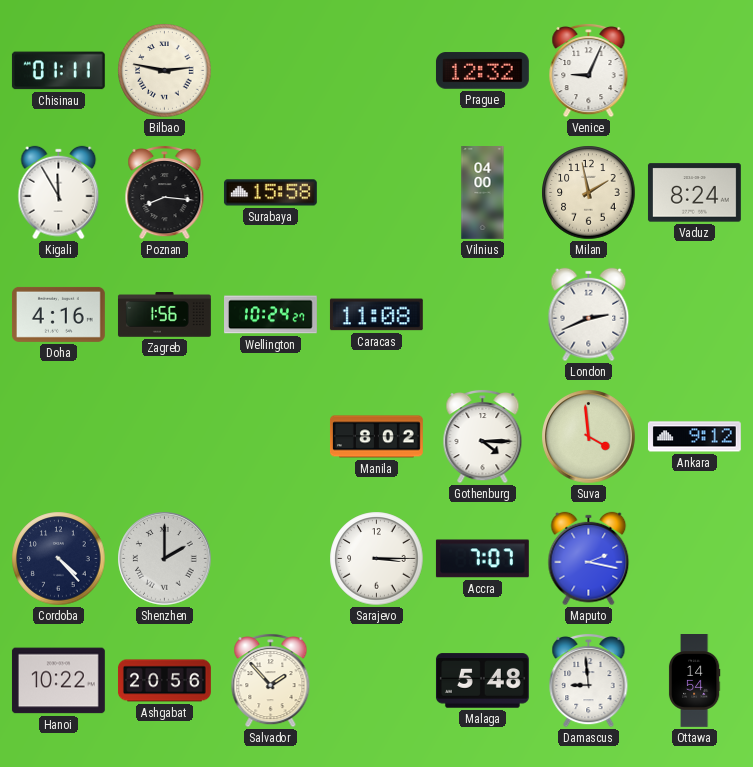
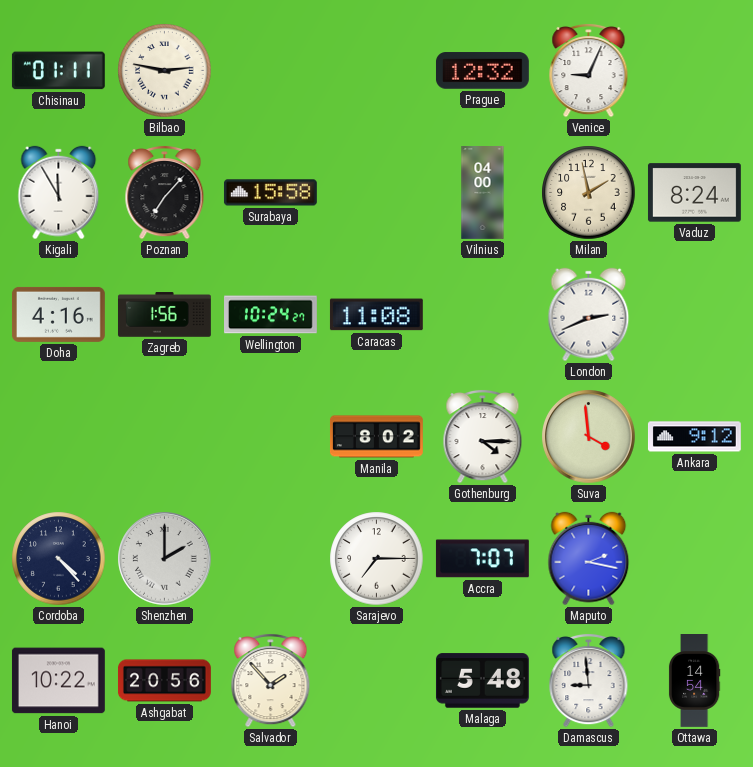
Poznan: 8:16 -> 7:07
Sarajevo: 3:15 -> 7:15
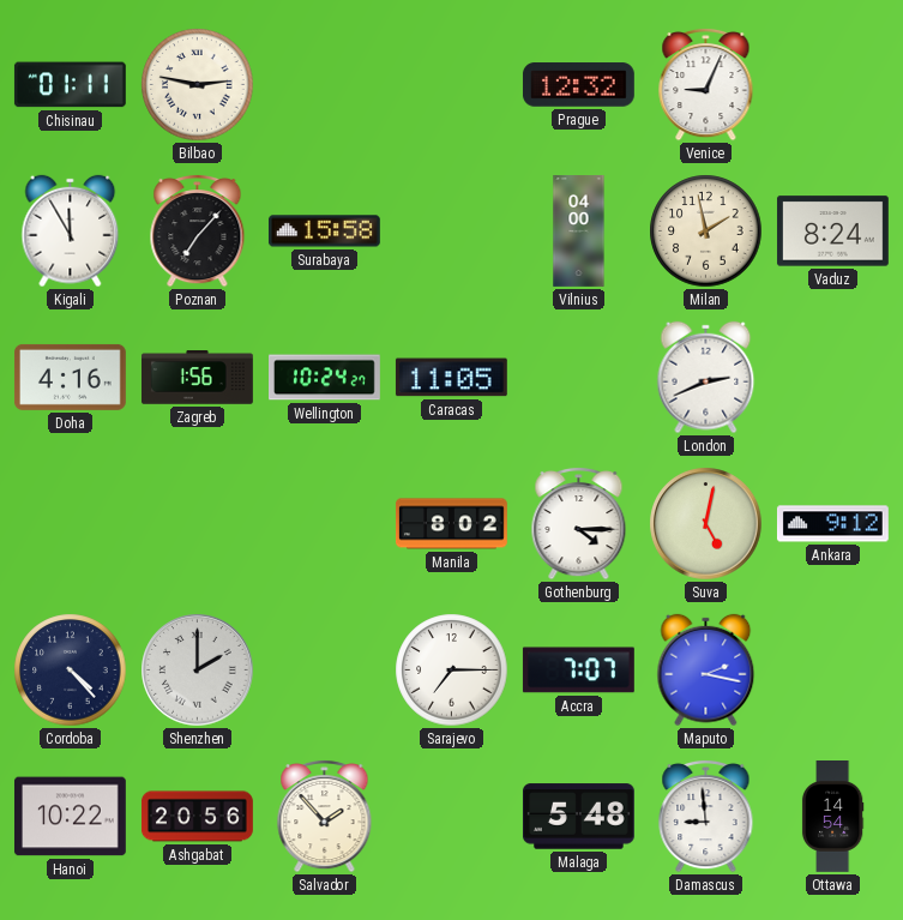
Caracas: 11:08 -> 11:05
Suva: 3:59 -> 5:02
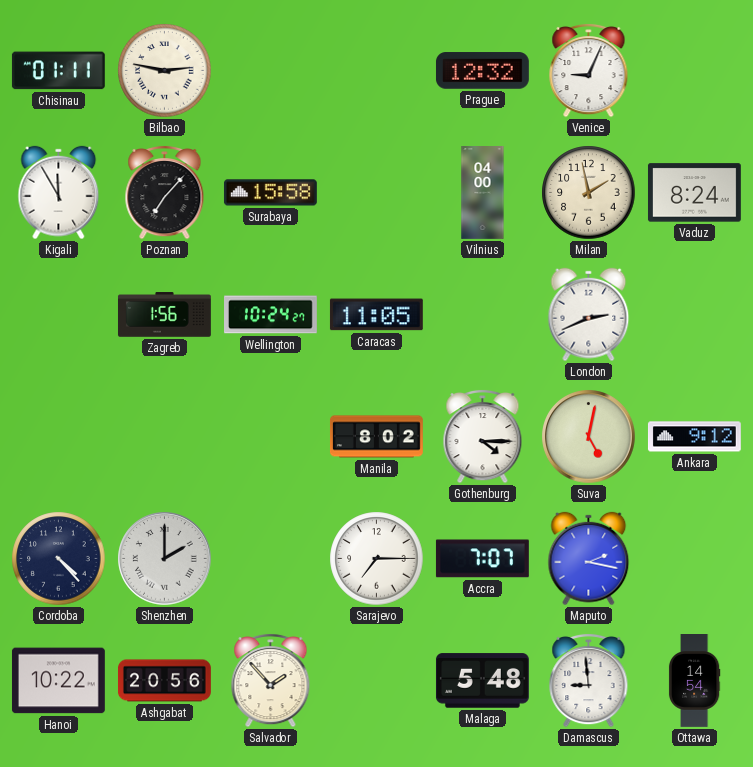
Doha: 4:16 -> none
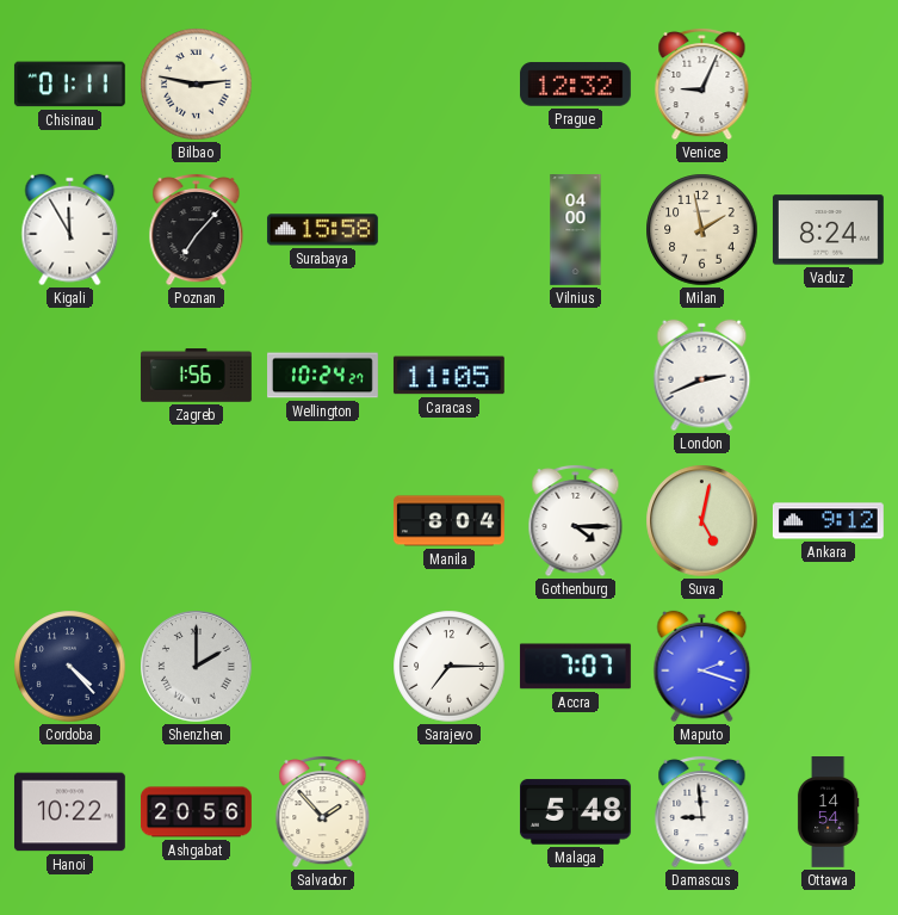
Manila: 8:02 -> 8:04
Maputo: 2:17 -> 2:18
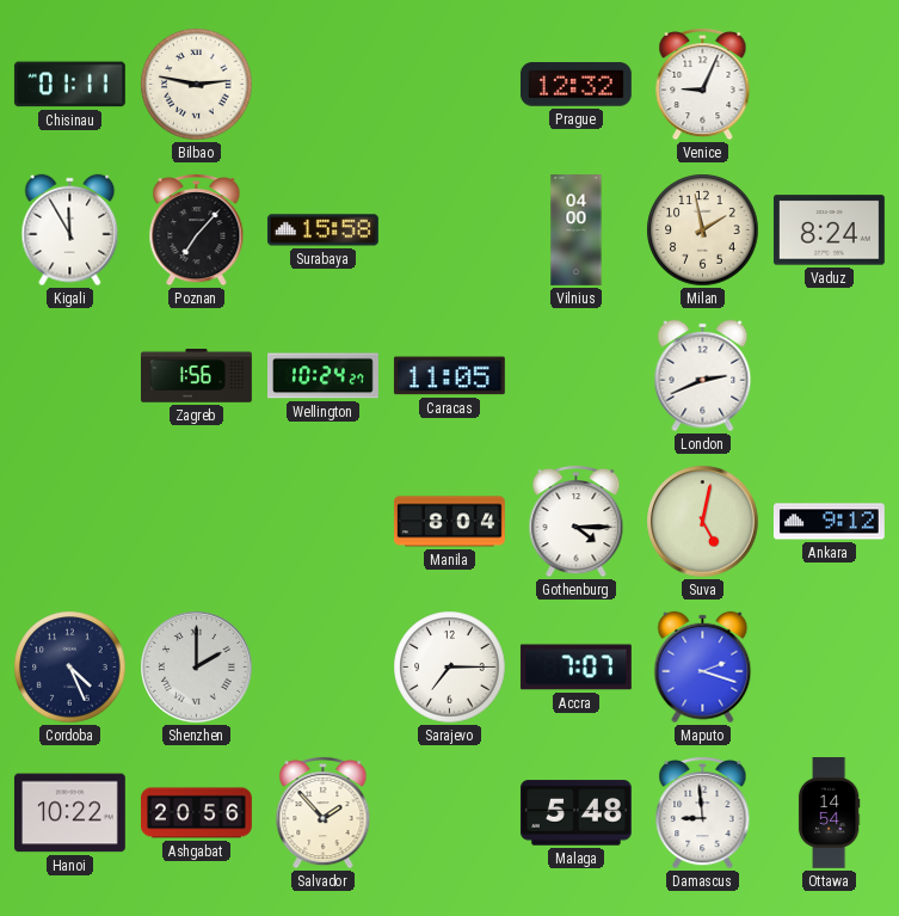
Cordoba: 4:23 -> 4:26
